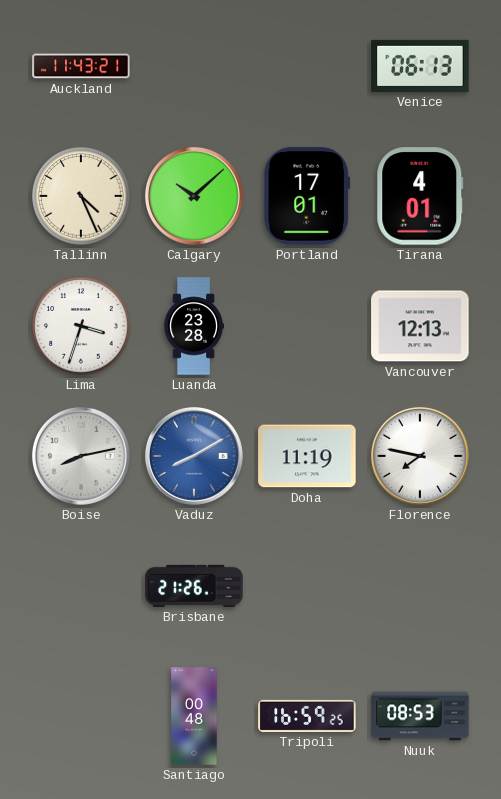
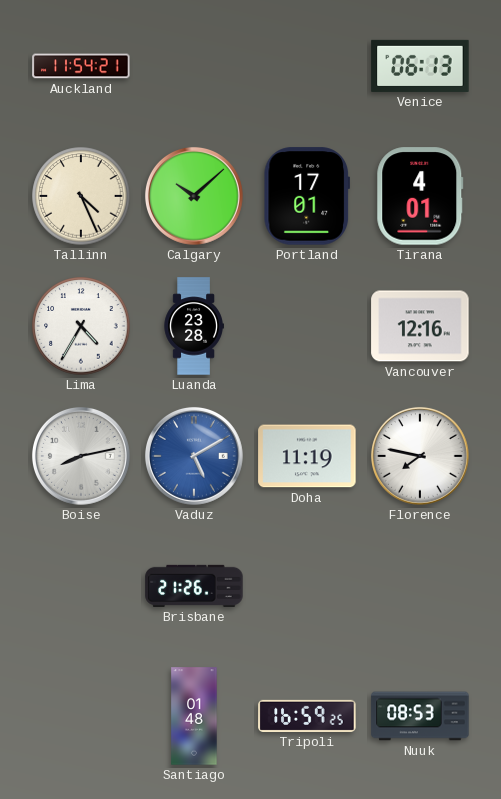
Auckland: 11:43 -> 11:54
Lima: 3:33 -> 4:35
Vancouver: 12:13 -> 12:16
Vaduz: 8:10 -> 5:10
Santiago: 00:48 -> 01:48
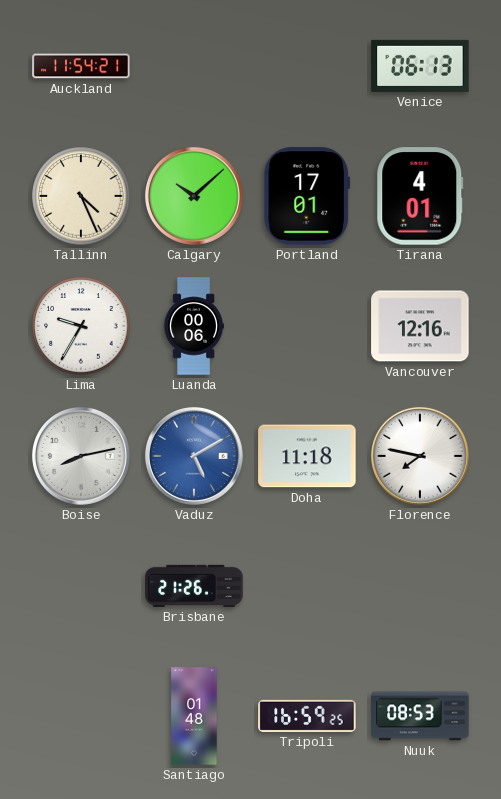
Lima: 4:35 -> 9:35
Luanda: 23:28 -> 00:06
Doha: 11:19 -> 11:18
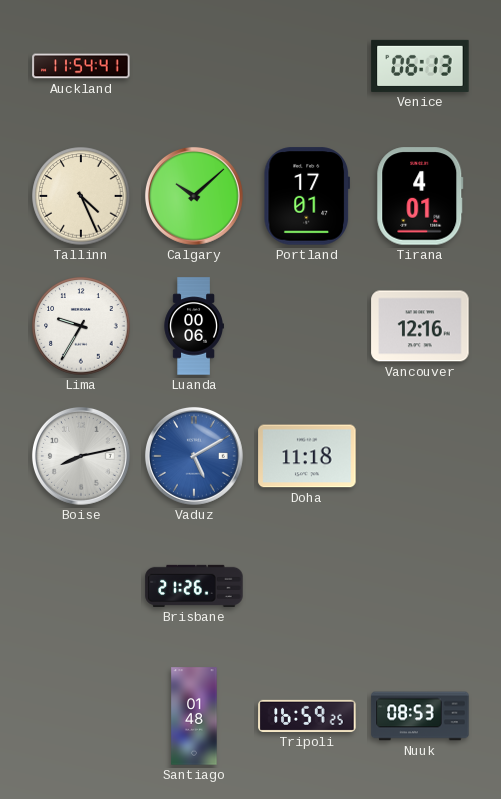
Auckland: 11:54:21 -> 11:54:41
Florence: 7:47 -> none
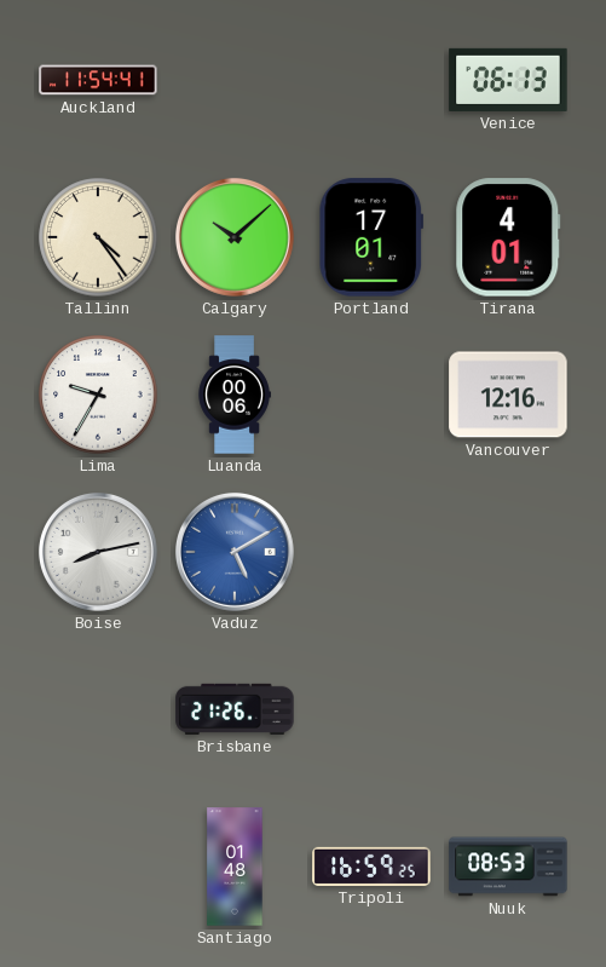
Tallinn: 4:26 -> 4:24
Doha: 11:18 -> none
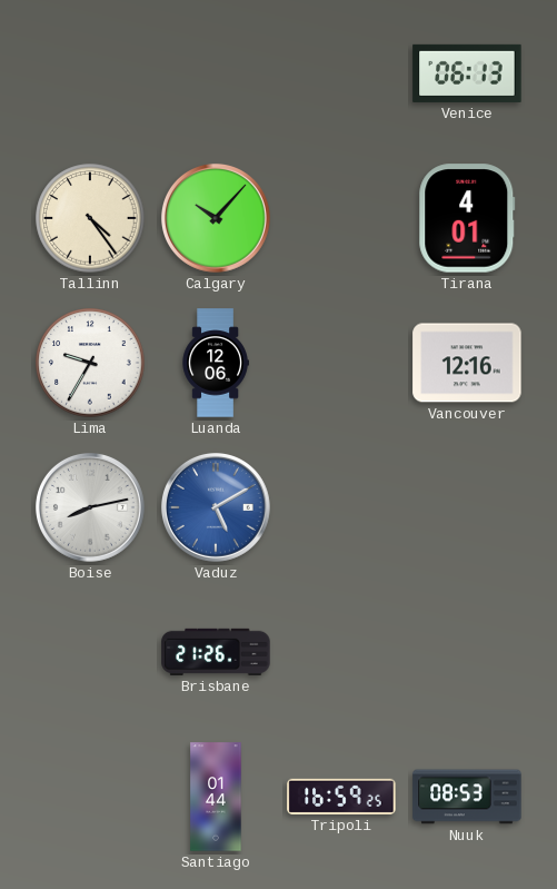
Auckland: 11:54 -> none
Calgary: 10:08 -> 10:07
Portland: 17:01 -> none
Luanda: 00:06 -> 12:06
Santiago: 01:48 -> 01:44
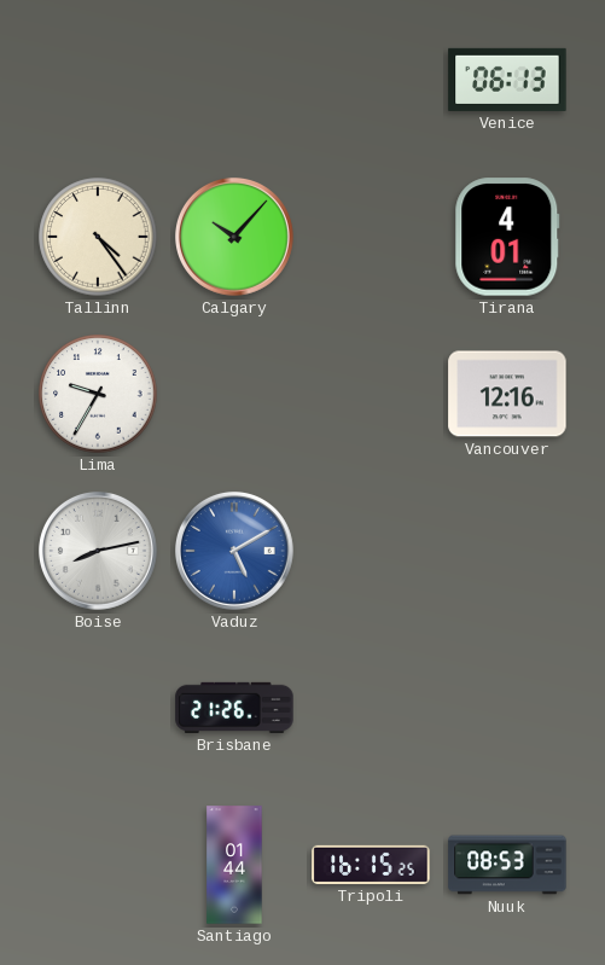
Luanda: 12:06 -> none
Tripoli: 16:59 -> 16:15
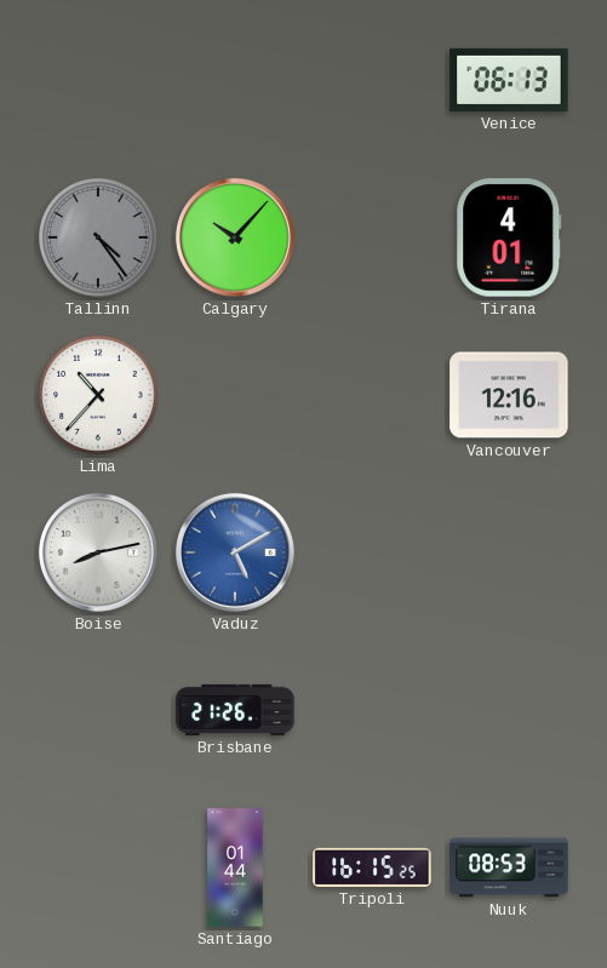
Tallinn dial: cream -> grey
Lima: 9:35 -> 10:37
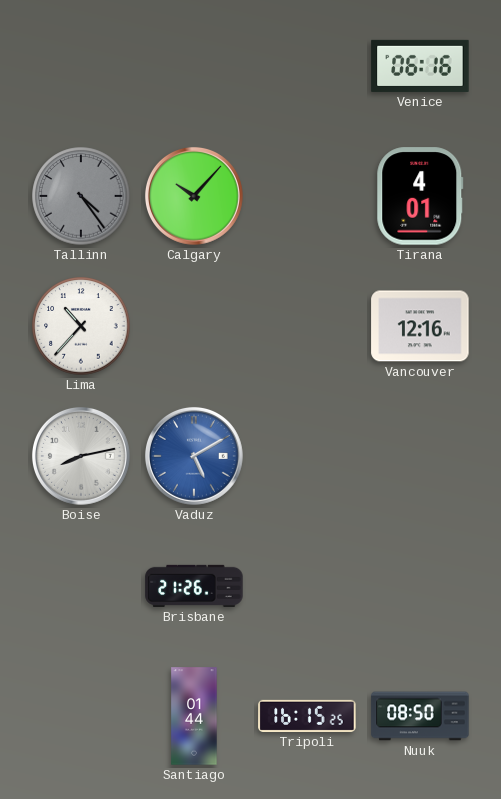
Venice: 06:13 -> 06:16
Nuuk: 08:53 -> 08:50
